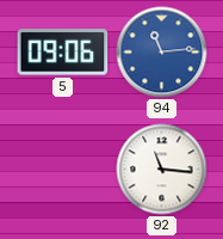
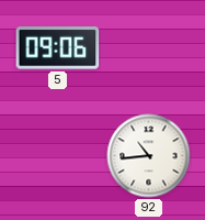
94: 11:14 -> none
92: 11:16 -> 10:44
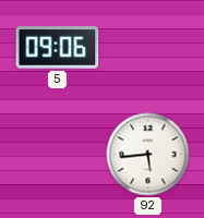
92: 10:44 -> 5:44
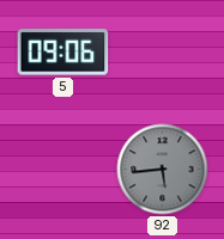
92 dial: white -> grey
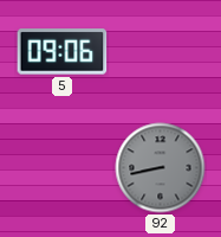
92: 5:44 -> 8:43
